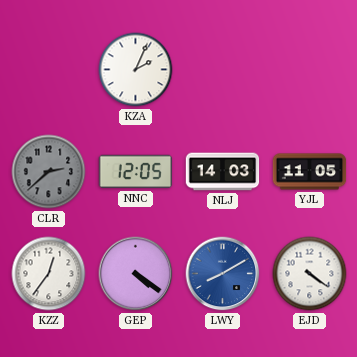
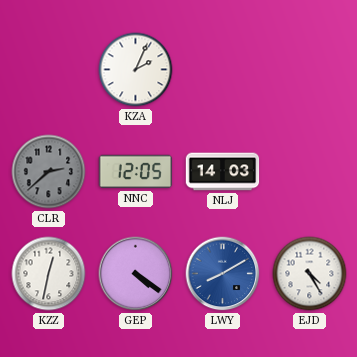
YJL: 11:05 -> none
KZZ: 12:36 -> 12:32
EJD: 4:21 -> 4:25
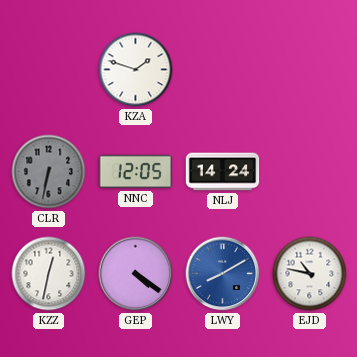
KZA: 2:04 -> 1:48
CLR: 2:38 -> 6:32
NLJ: 14:03 -> 14:24
EJD: 4:25 -> 10:47
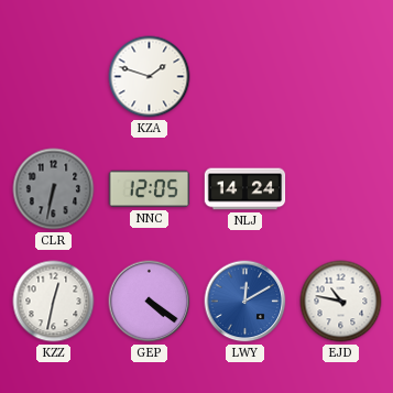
LWY: 8:10 -> 12:10
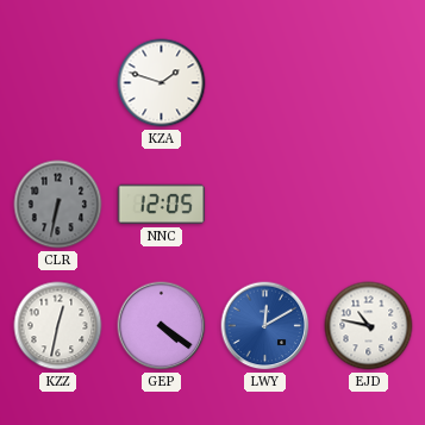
NLJ: 14:24 -> none
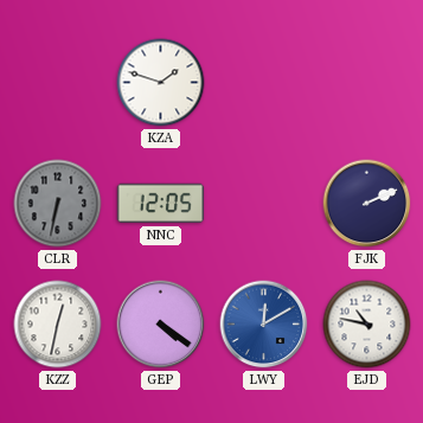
FJK: none -> 2:11
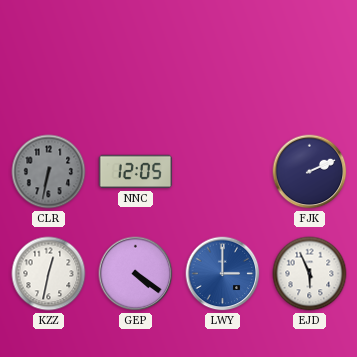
KZA: 1:48 -> none
LWY: 12:10 -> 3:00
EJD: 10:47 -> 5:56
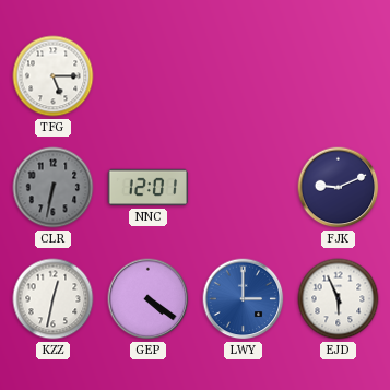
TFG: none -> 5:15
NNC: 12:05 -> 12:01
FJK: 2:11 -> 9:11
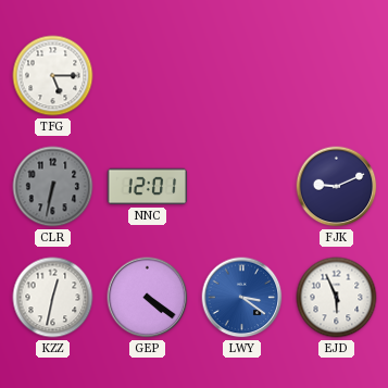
LWY: 3:00 -> 3:21
